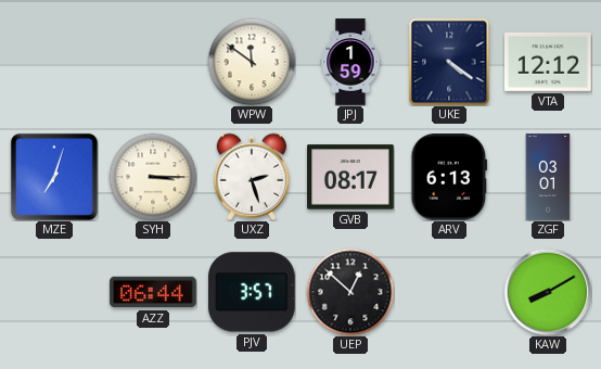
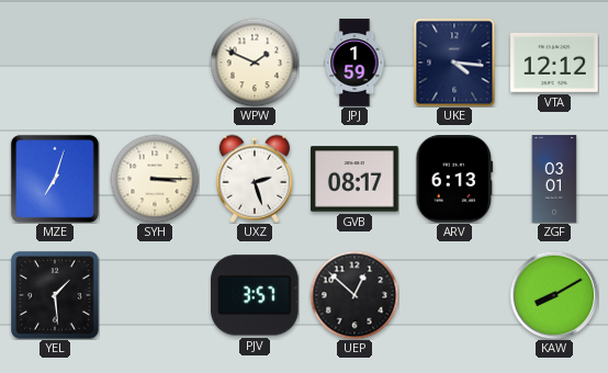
WPW: 11:51 -> 1:49
UKE: 4:21 -> 4:16
YEL: none -> 1:29
AZZ: 06:44 -> none
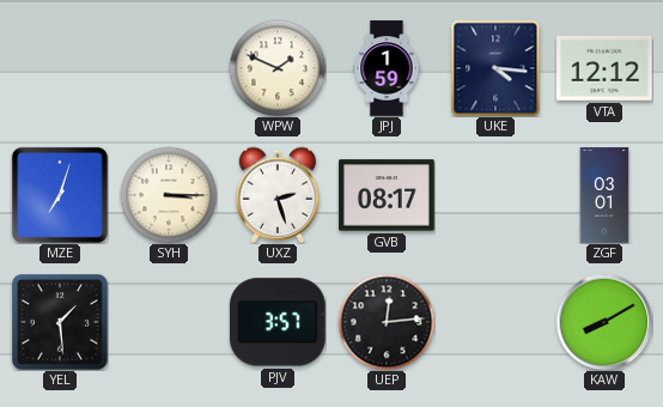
ARV: 6:13 -> none
UEP: 12:52 -> 12:14
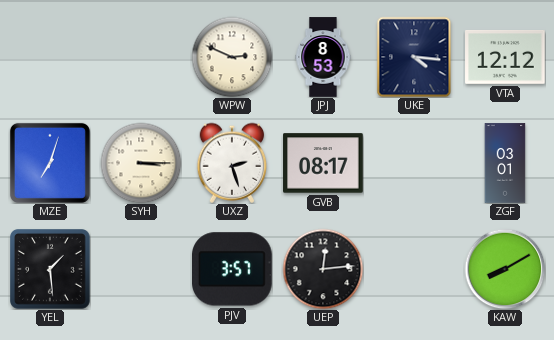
WPW: 1:49 -> 2:49
JPJ: 1:59 -> 8:53
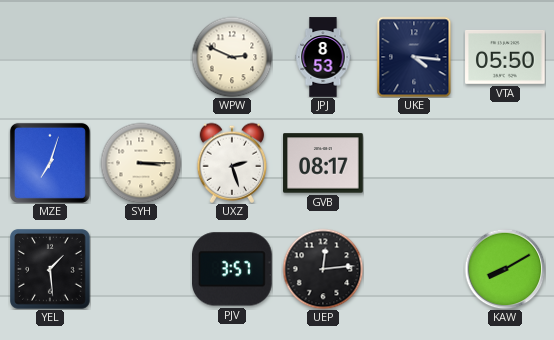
VTA: 12:12 -> 05:50
ZGF: 03:01 -> none
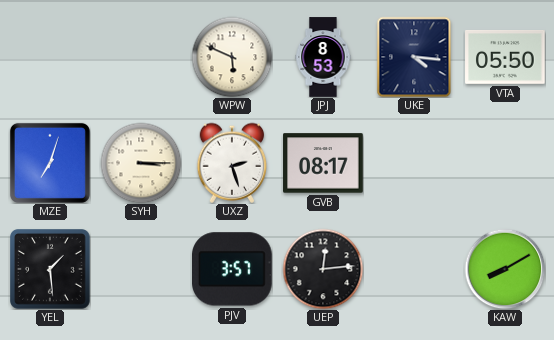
WPW: 2:49 -> 5:49
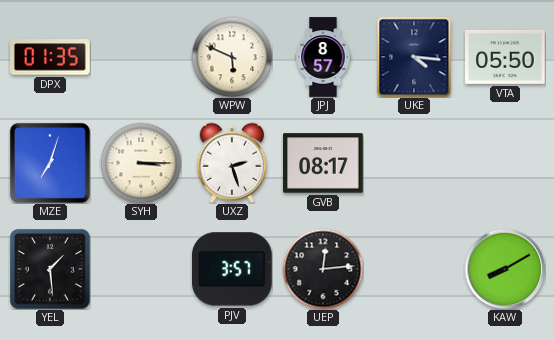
DPX: none -> 01:35
JPJ: 8:53 -> 8:57
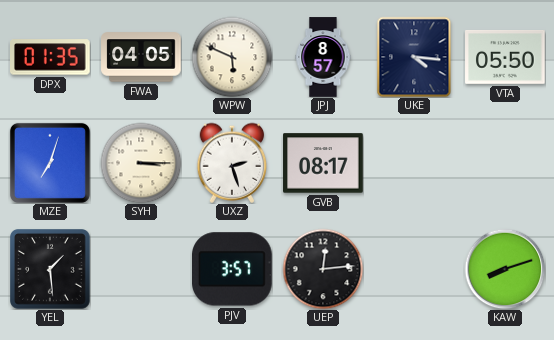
FWA: none -> 04:05
KAW: 8:10 -> 8:12
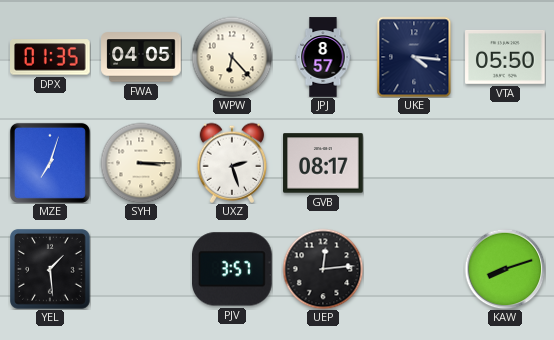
WPW: 5:49 -> 6:23
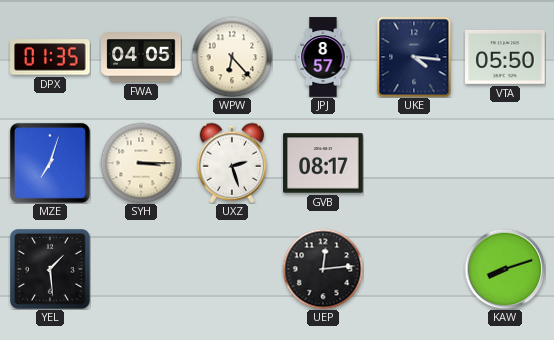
PJV: 3:57 -> none
